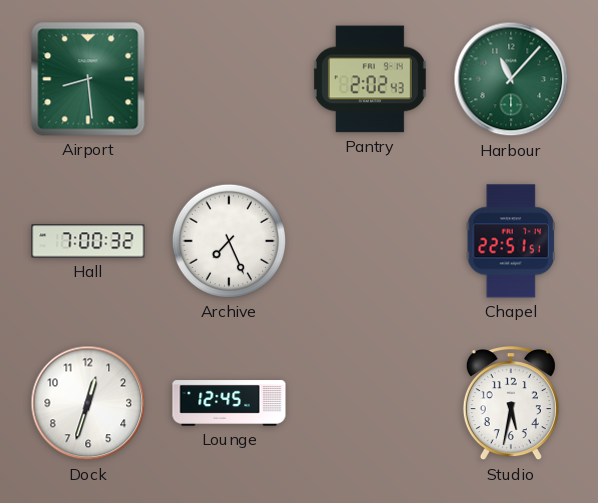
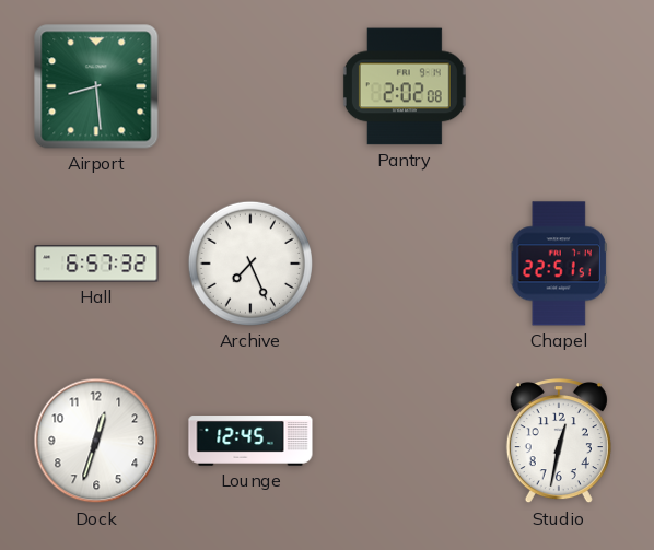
Pantry: 2:02:43 -> 2:02:08
Harbour: 11:07 -> none
Hall: 7:00 -> 6:57
Studio: 5:32 -> 12:32
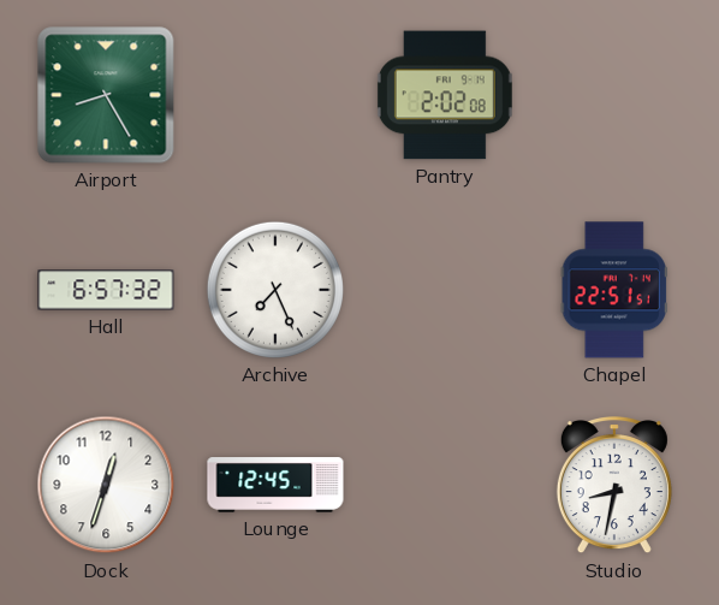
Airport: 8:29 -> 8:25
Studio: 12:32 -> 8:32
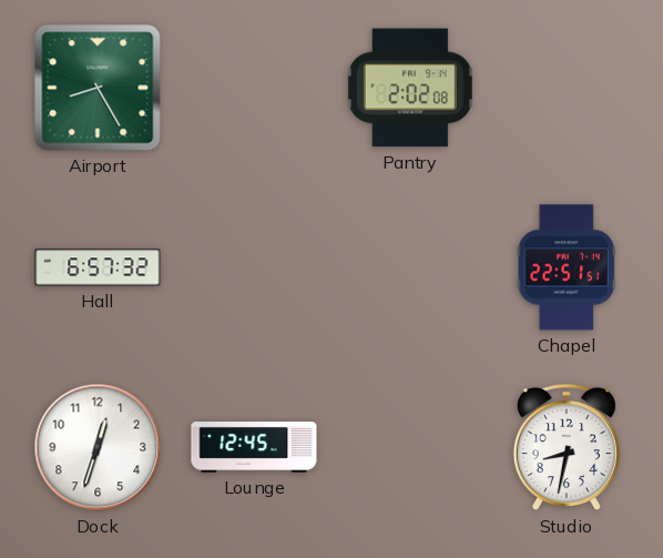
Archive: 7:26 -> none
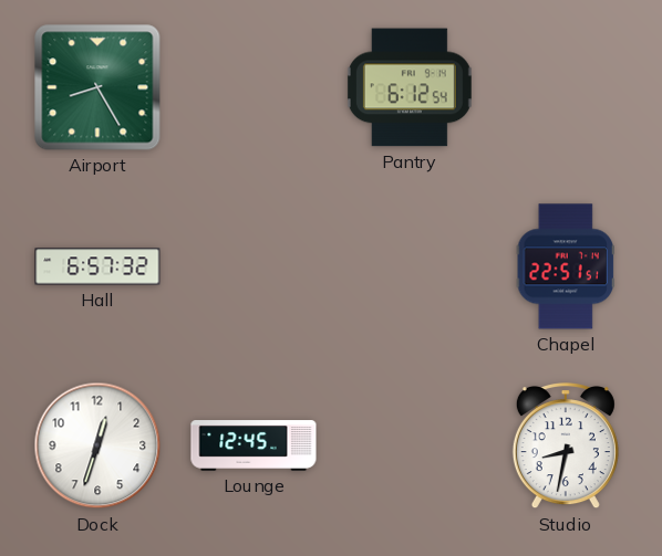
Pantry: 2:02 -> 6:12
